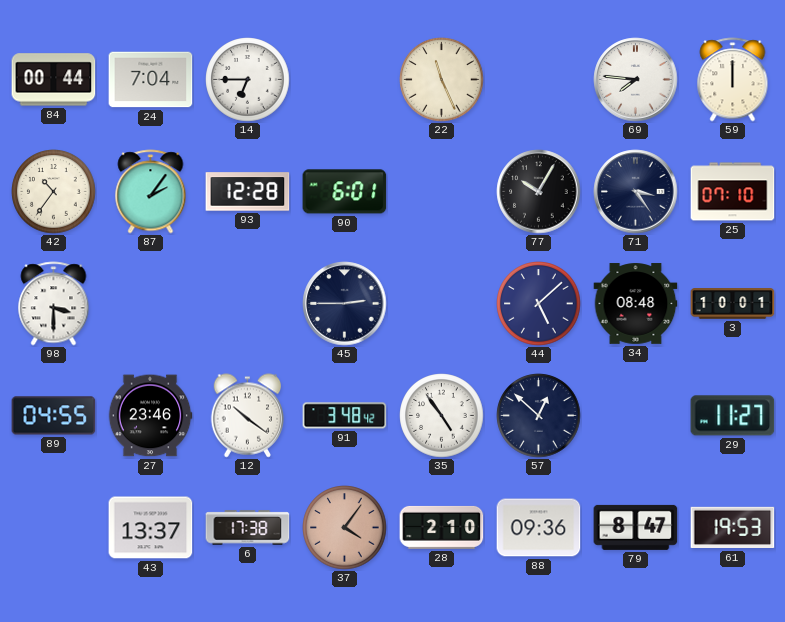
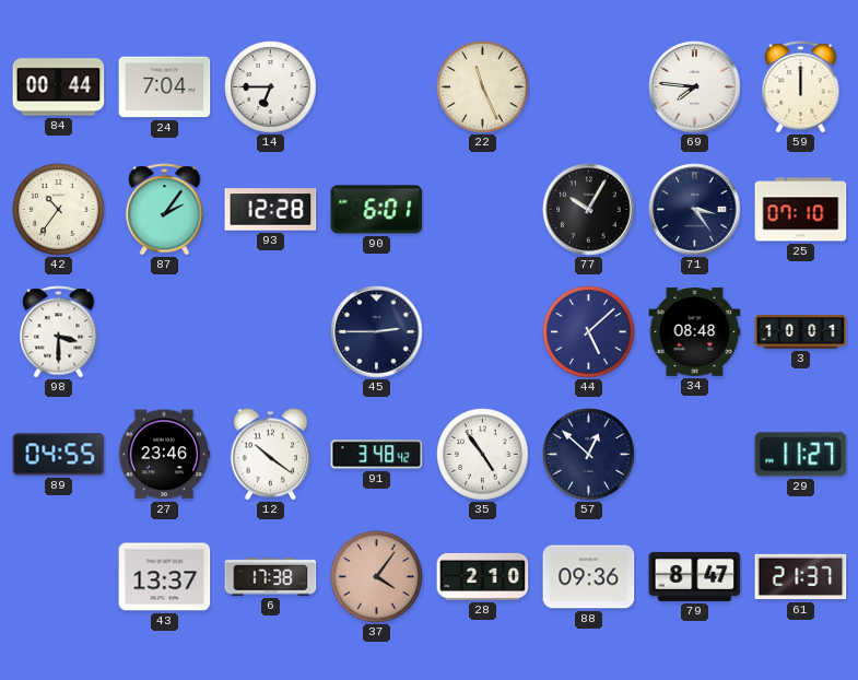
61: 19:53 -> 21:37
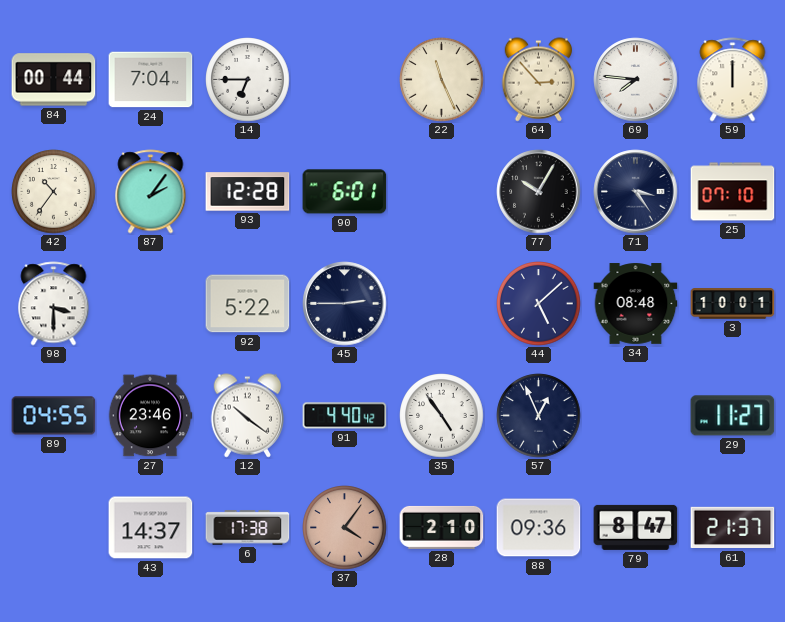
64: none -> 2:53
92: none -> 5:22
91: 3:48 -> 4:40
57: 12:52 -> 12:56
43: 13:37 -> 14:37
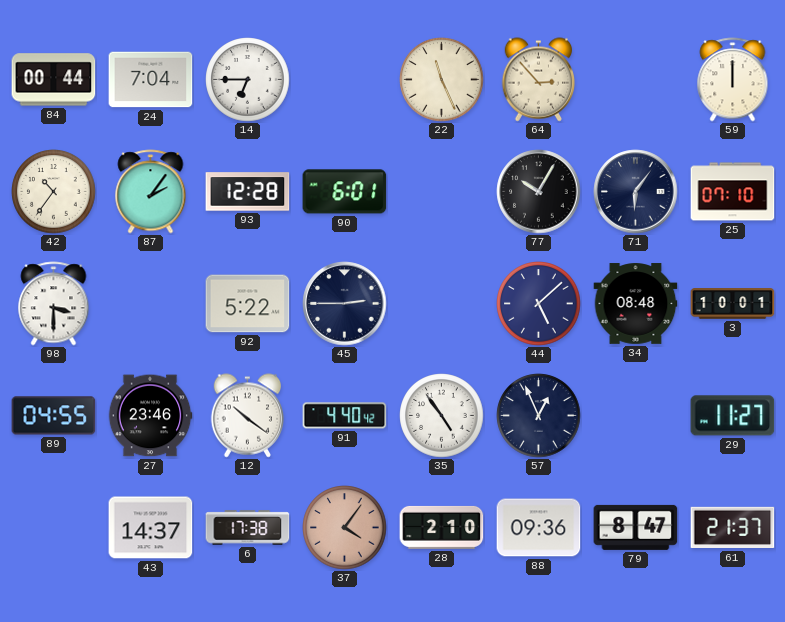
69: 7:46 -> none
71: 3:24 -> 6:06
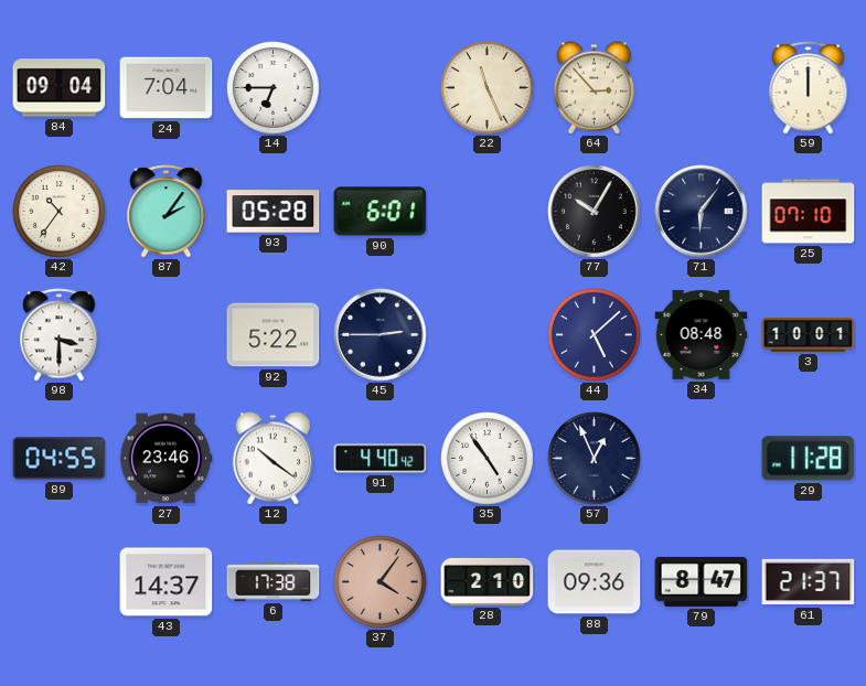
84: 00:44 -> 09:04
93: 12:28 -> 05:28
29: 11:27 -> 11:28
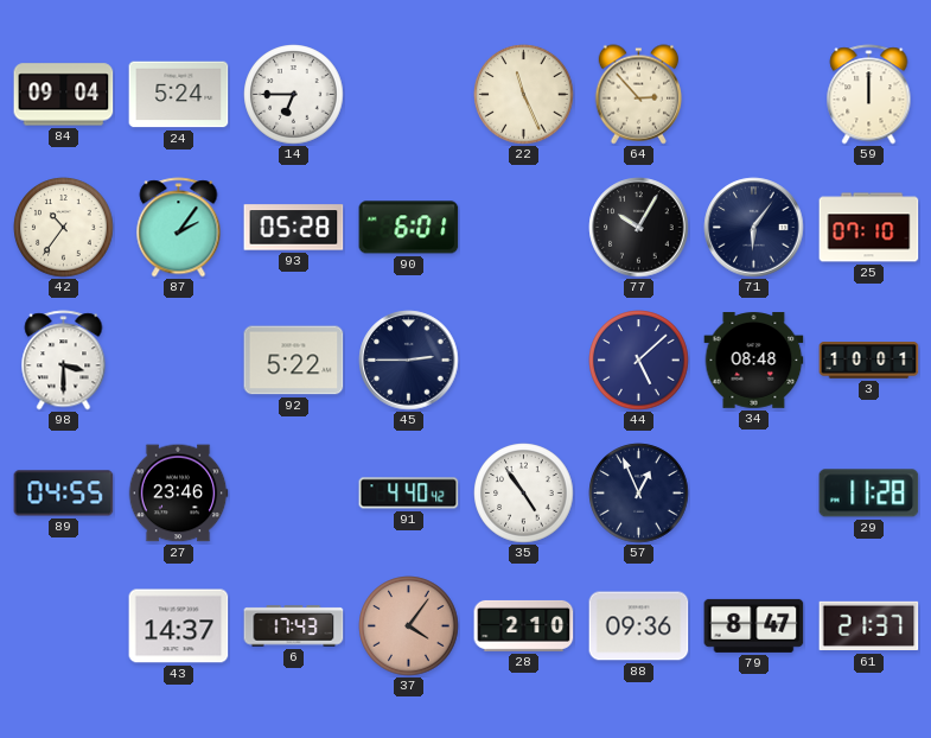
24: 7:04 -> 5:24
12: 10:21 -> none
6: 17:38 -> 17:43
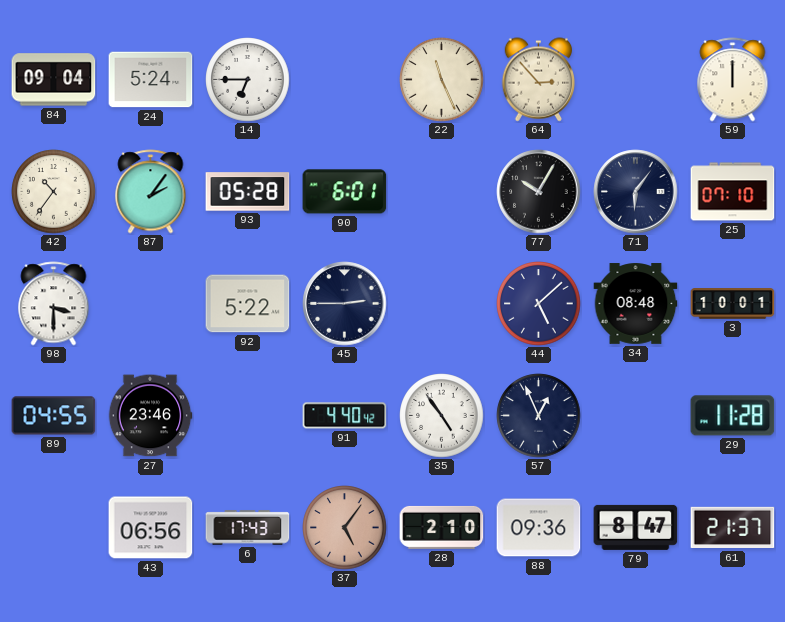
43: 14:37 -> 06:56
37: 4:06 -> 5:06
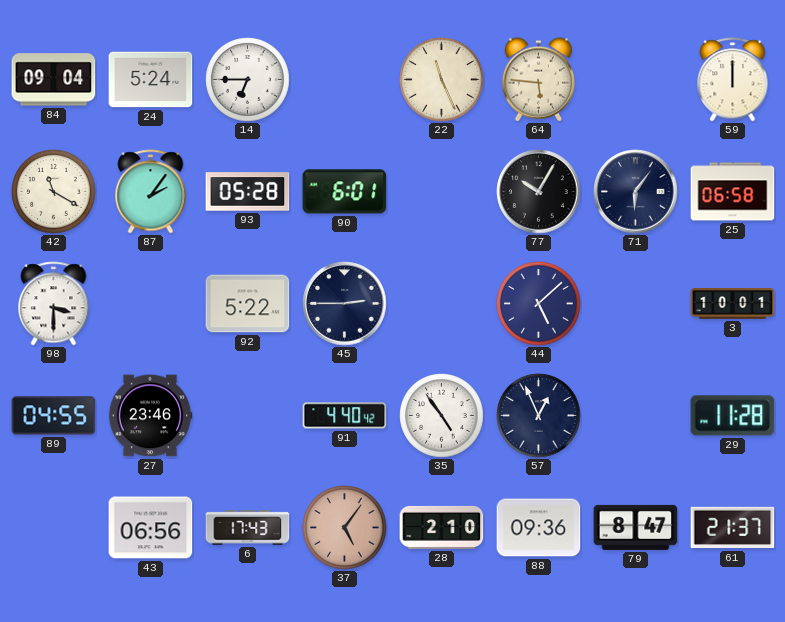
64: 2:53 -> 5:46
42: 10:36 -> 11:20
25: 07:10 -> 06:58
34: 08:48 -> none
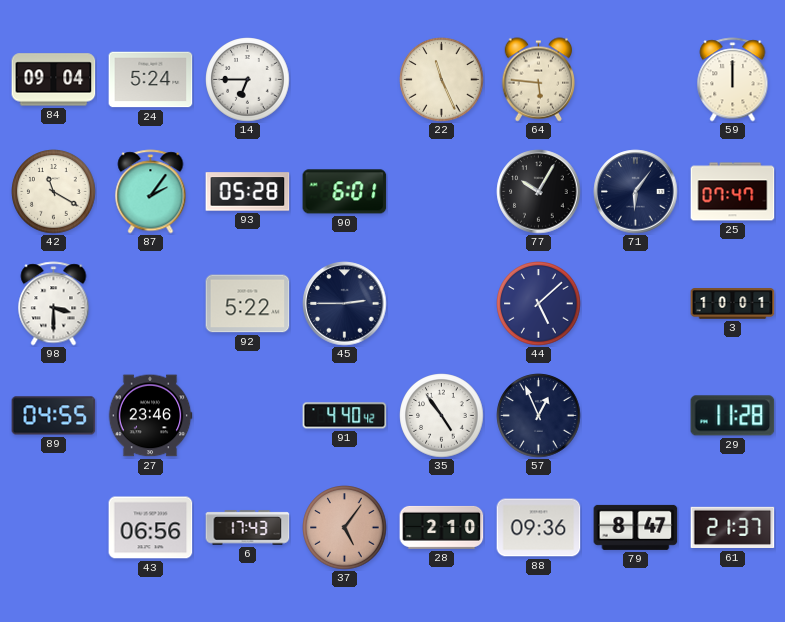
25: 06:58 -> 07:47
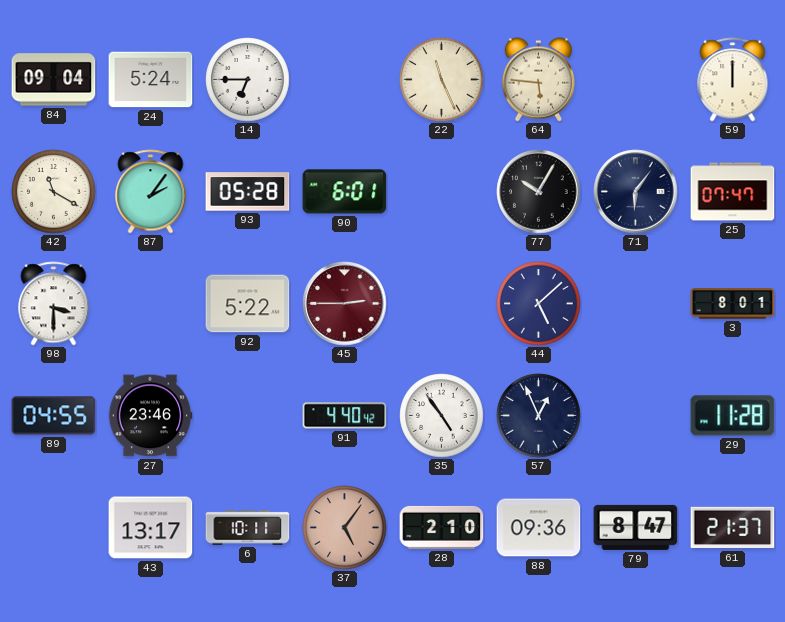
45 dial: navy -> burgundy
3: 10:01 -> 8:01
43: 06:56 -> 13:17
6: 17:43 -> 10:11
